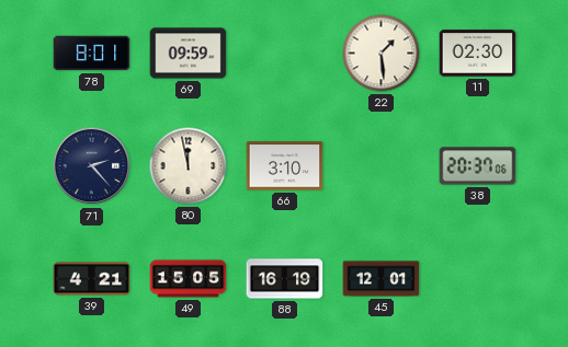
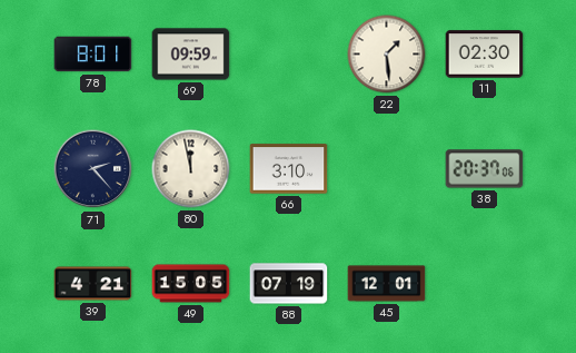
88: 16:19 -> 07:19
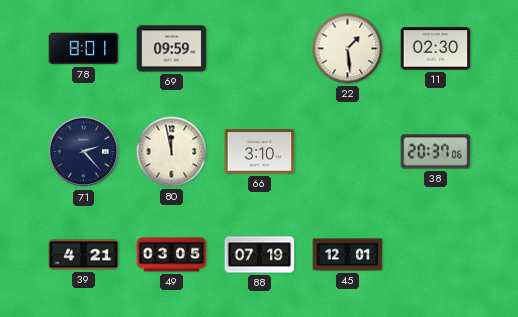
49: 15:05 -> 03:05
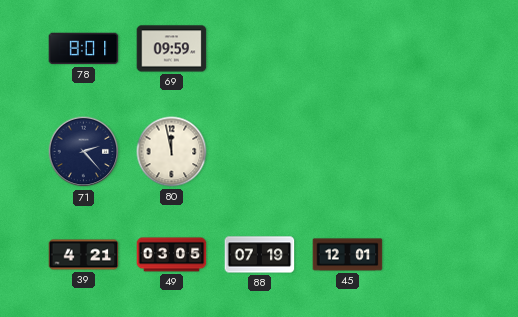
22: 1:29 -> none
11: 02:30 -> none
66: 3:10 -> none
38: 20:37 -> none
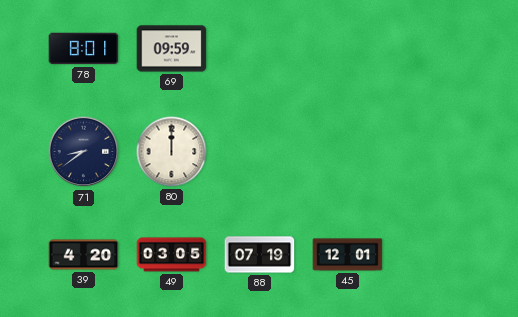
71: 2:23 -> 8:39
80: 11:58 -> 12:00
39: 4:21 -> 4:20
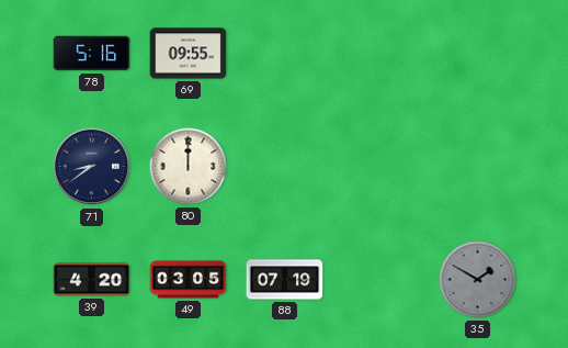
78: 8:01 -> 5:16
69: 09:59 -> 09:55
45: 12:01 -> none
35: none -> 1:50
